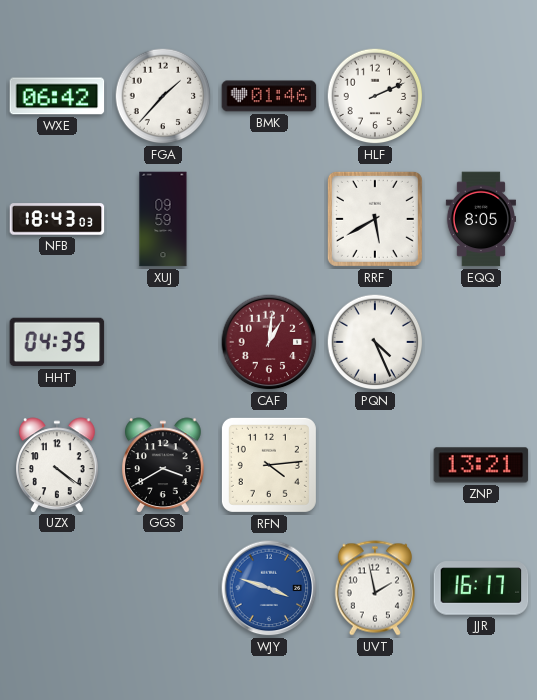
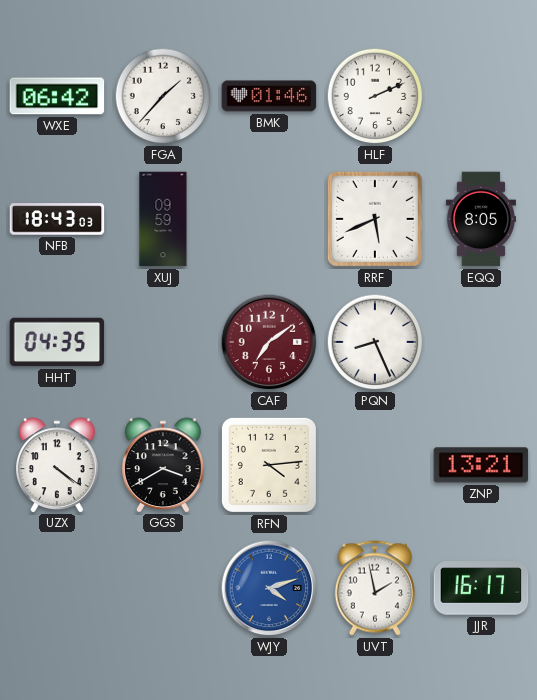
RRF: 5:40 -> 5:41
CAF: 1:01 -> 7:09
PQN: 4:26 -> 8:26
WJY: 3:48 -> 4:12
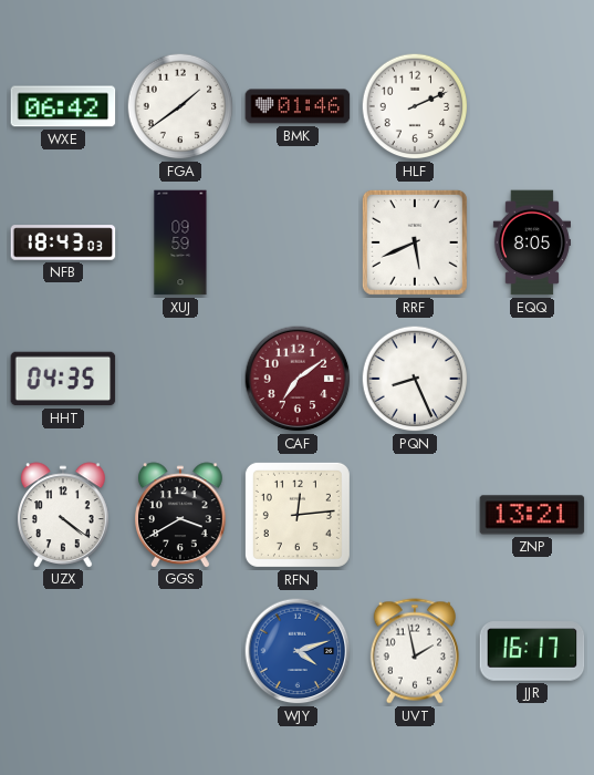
FGA: 1:37 -> 1:39
RFN: 4:14 -> 12:14
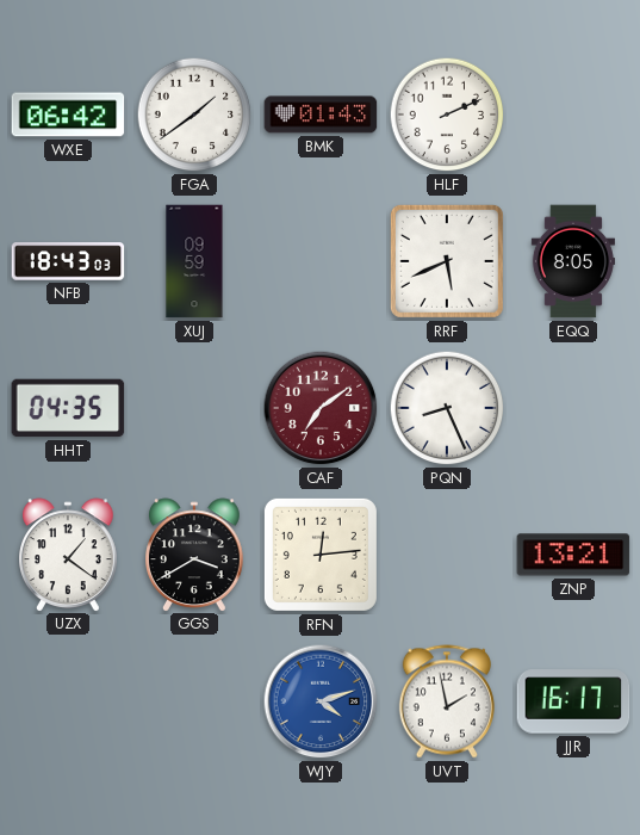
BMK: 01:46 -> 01:43
UZX: 4:21 -> 1:21
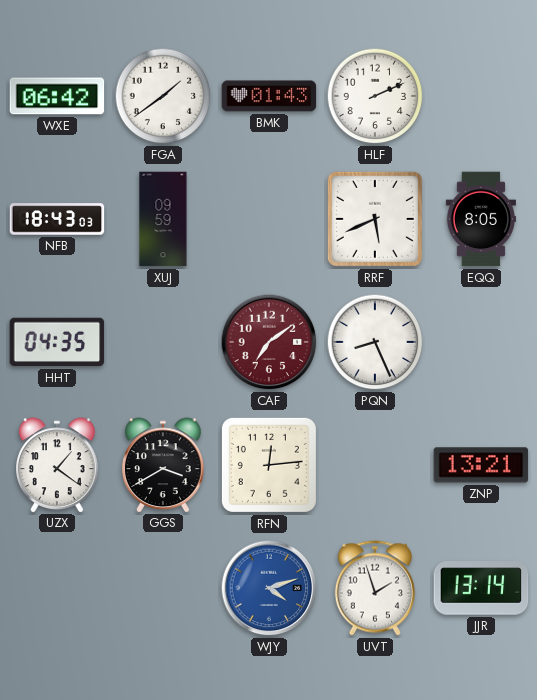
UVT: 1:58 -> 1:57
JJR: 16:17 -> 13:14
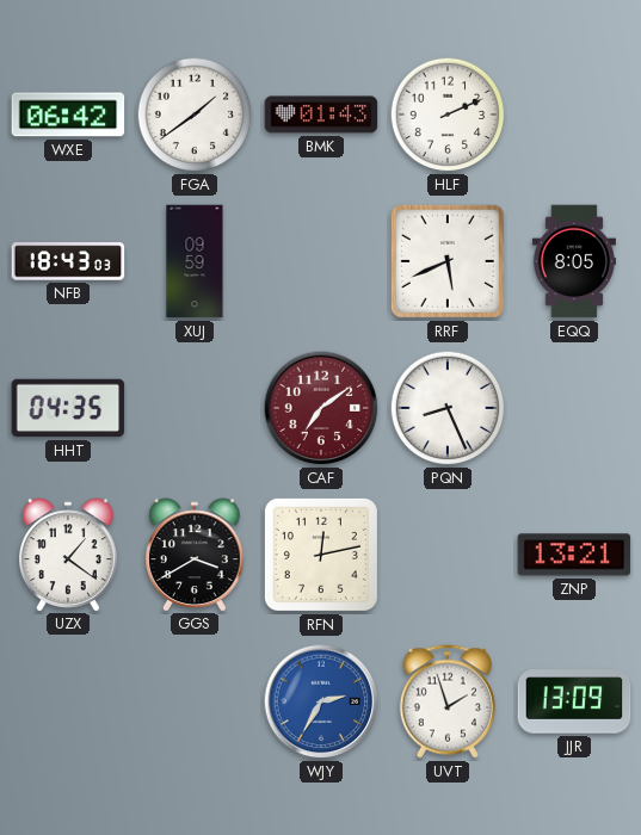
RFN: 12:14 -> 12:13
WJY: 4:12 -> 2:35
JJR: 13:14 -> 13:09
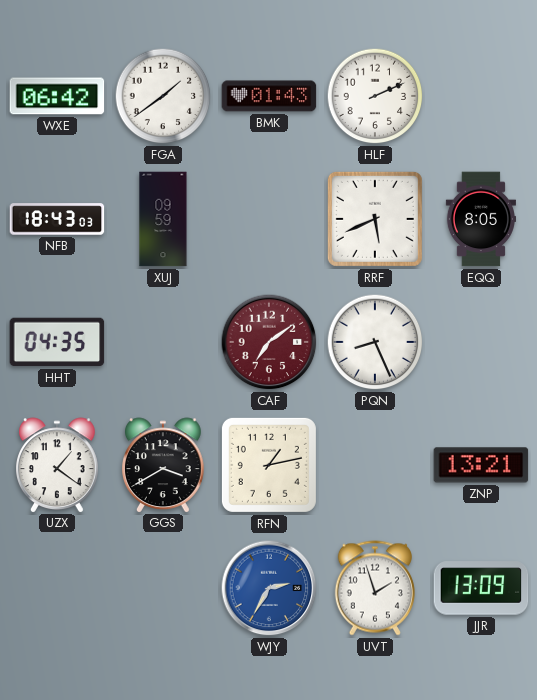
RFN: 12:13 -> 1:13
